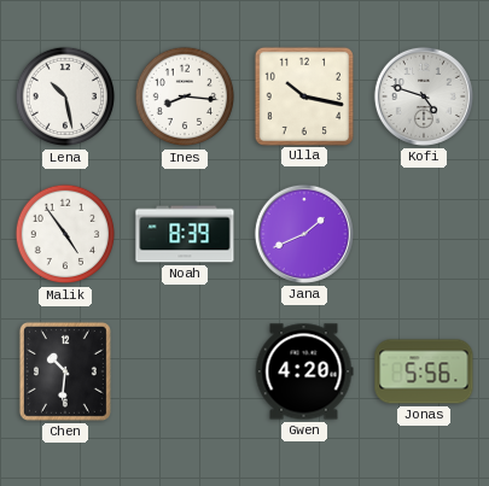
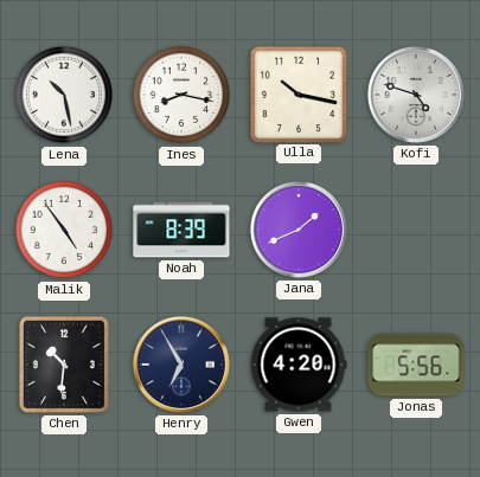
Ines: 8:16 -> 8:17
Henry: none -> 6:55
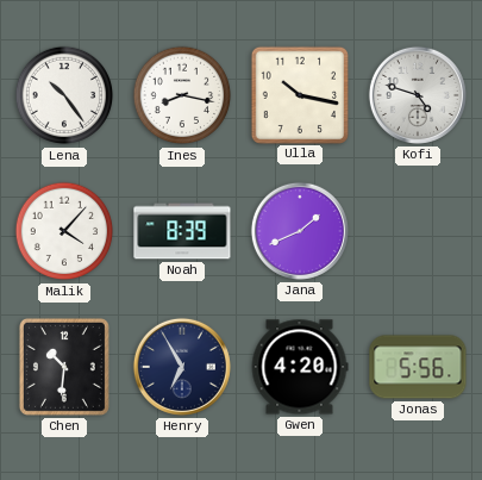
Lena: 10:28 -> 10:24
Malik: 4:54 -> 4:07
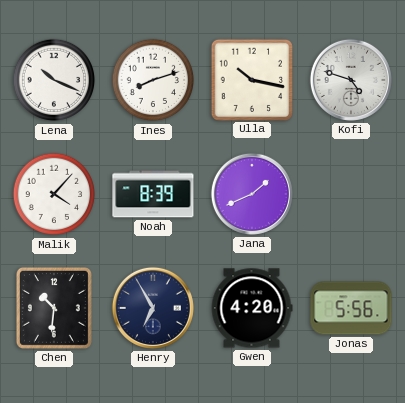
Lena: 10:24 -> 10:19
Ines: 8:17 -> 8:12
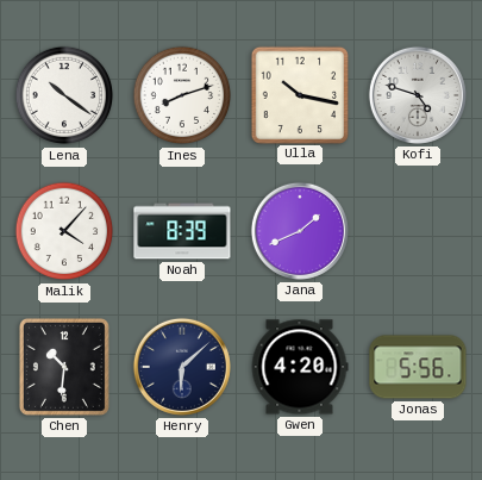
Lena: 10:19 -> 10:21
Henry: 6:55 -> 6:08
